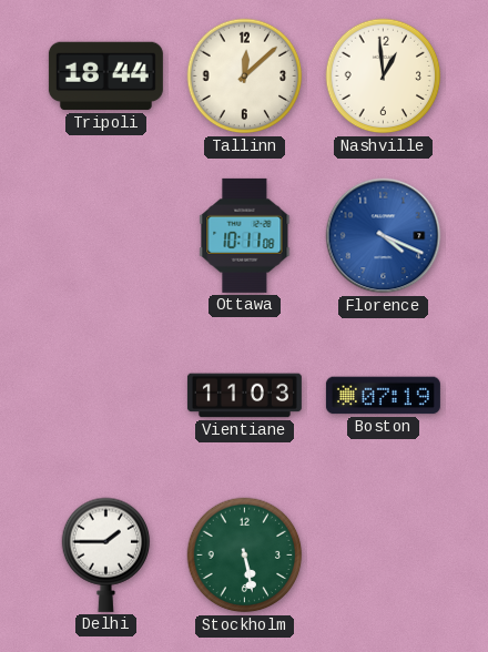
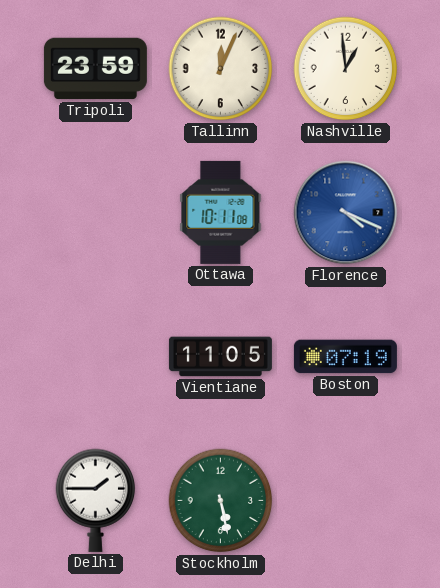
Tripoli: 18:44 -> 23:59
Tallinn: 12:08 -> 12:04
Vientiane: 11:03 -> 11:05
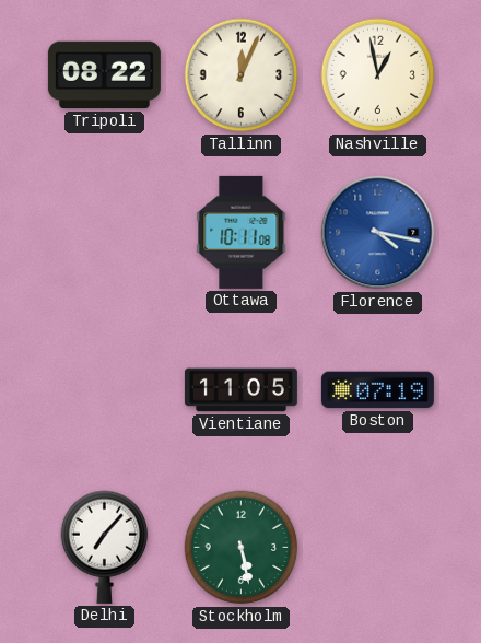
Tripoli: 23:59 -> 08:22
Nashville: 12:59 -> 12:58
Florence: 4:19 -> 4:17
Delhi: 1:45 -> 7:07
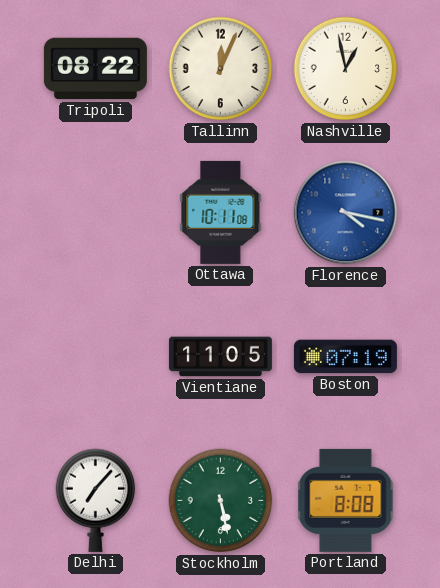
Portland: none -> 8:08
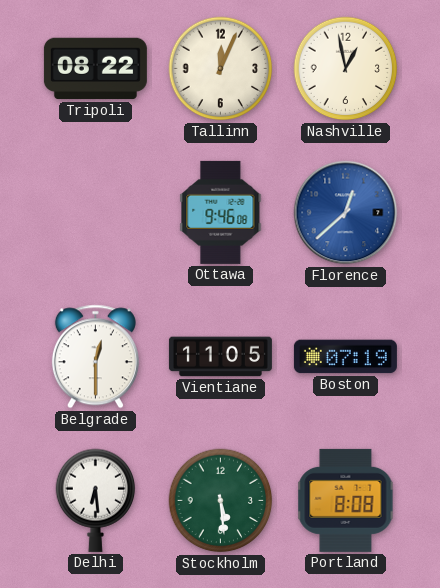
Ottawa: 10:11 -> 9:46
Florence: 4:17 -> 12:38
Belgrade: none -> 12:30
Delhi: 7:07 -> 6:29
Stockholm: 5:28 -> 5:29
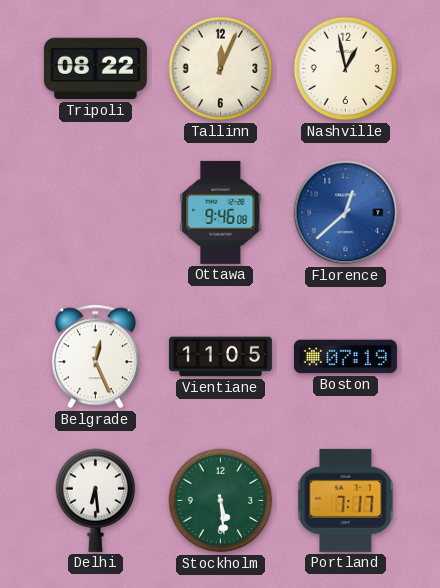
Belgrade: 12:30 -> 12:26
Portland: 8:08 -> 7:17
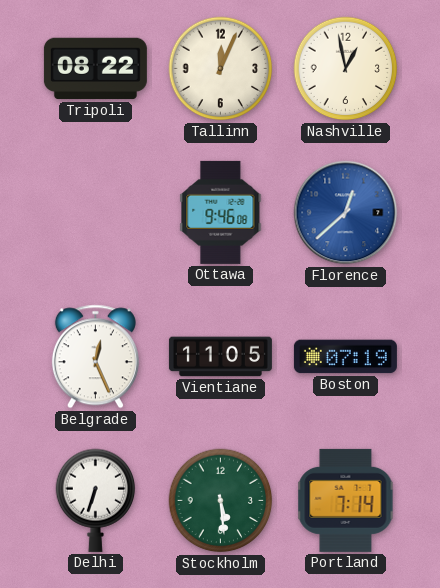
Delhi: 6:29 -> 6:33
Portland: 7:17 -> 7:14
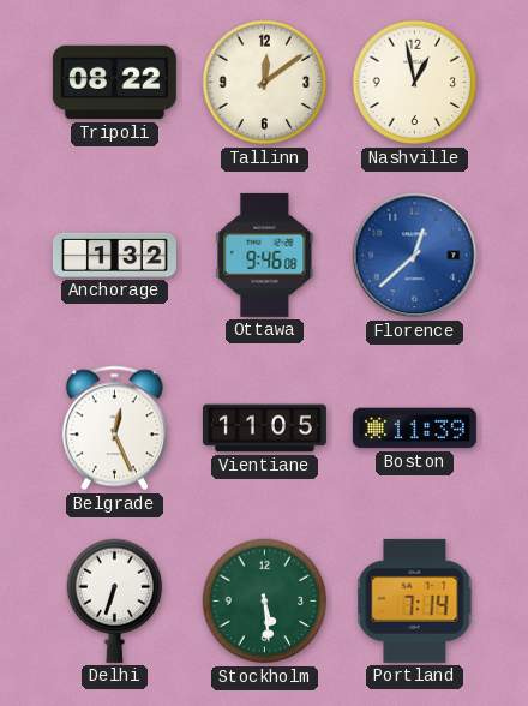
Tallinn: 12:04 -> 12:09
Anchorage: none -> 1:32
Boston: 07:19 -> 11:39
